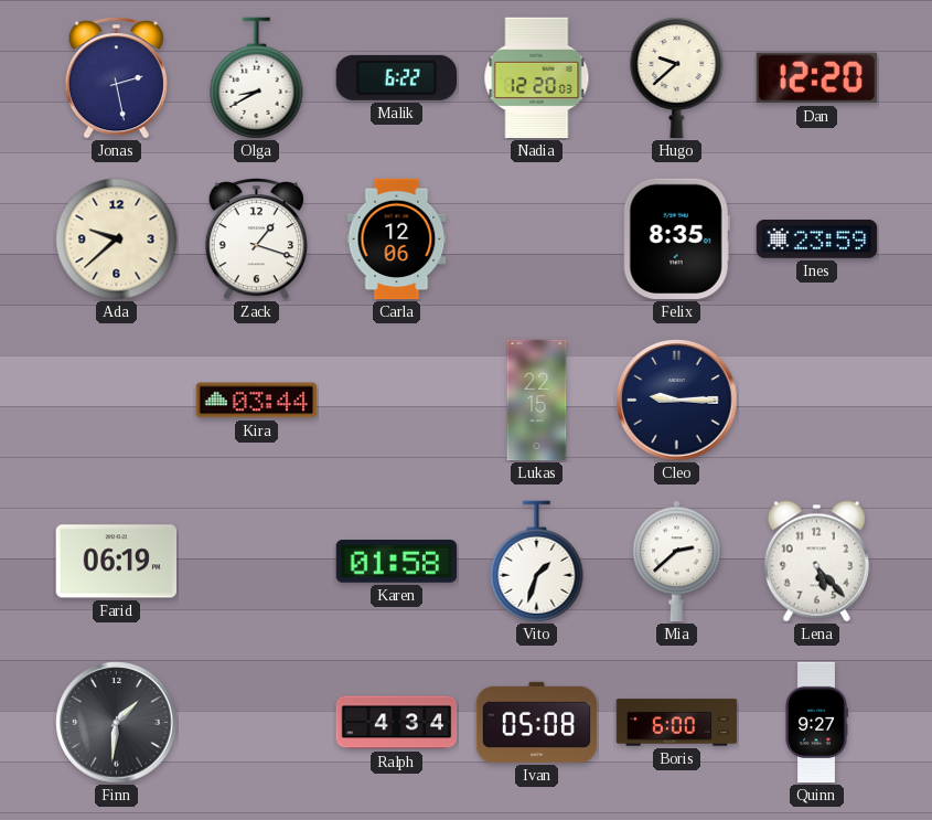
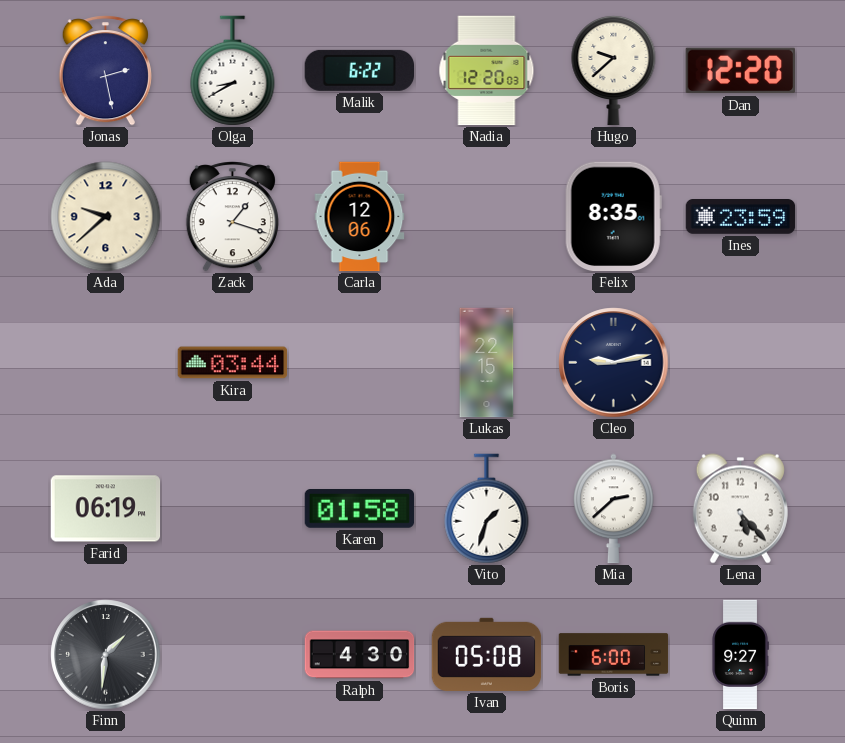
Cleo: 9:15 -> 9:13
Ralph: 4:34 -> 4:30
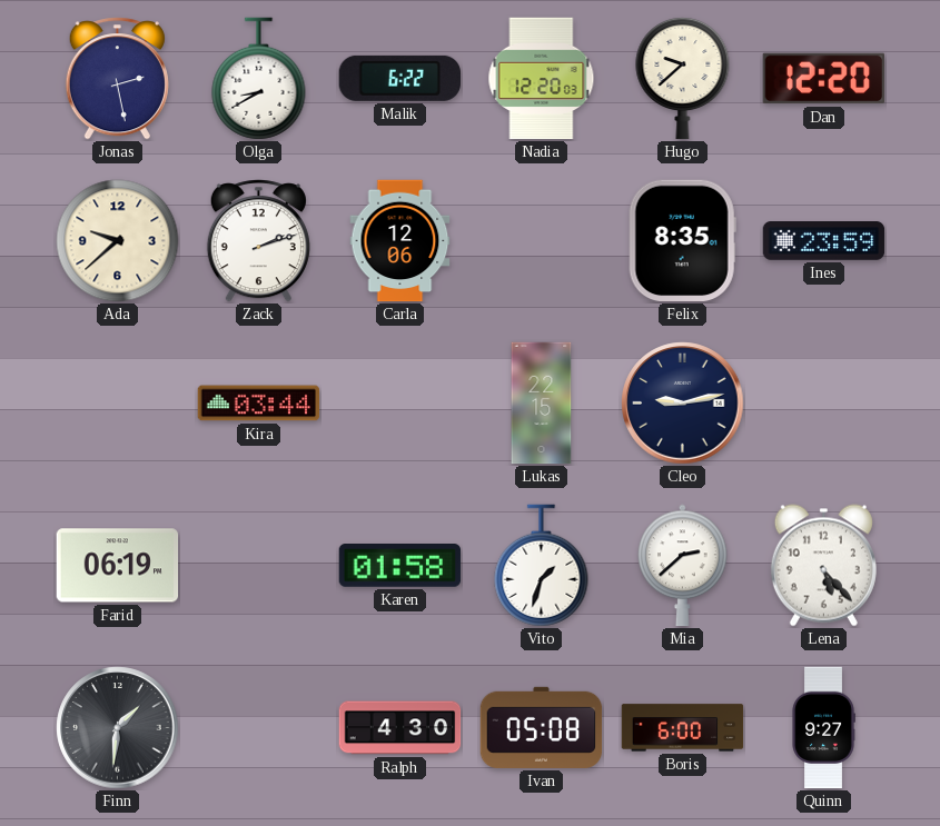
Zack: 1:18 -> 2:12
